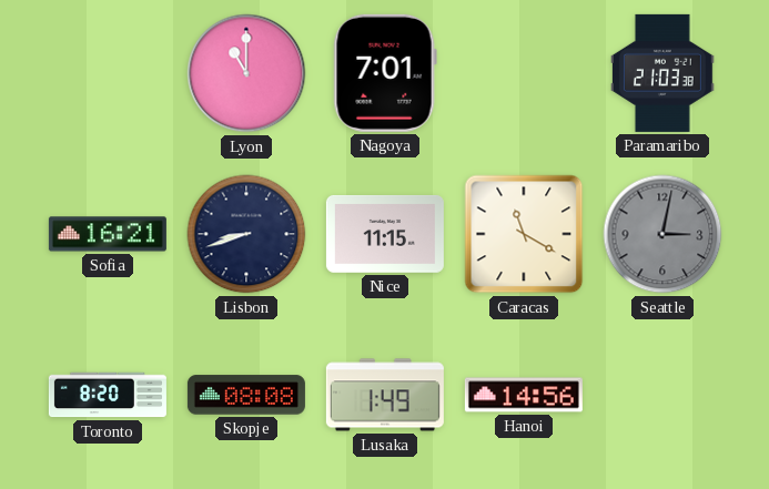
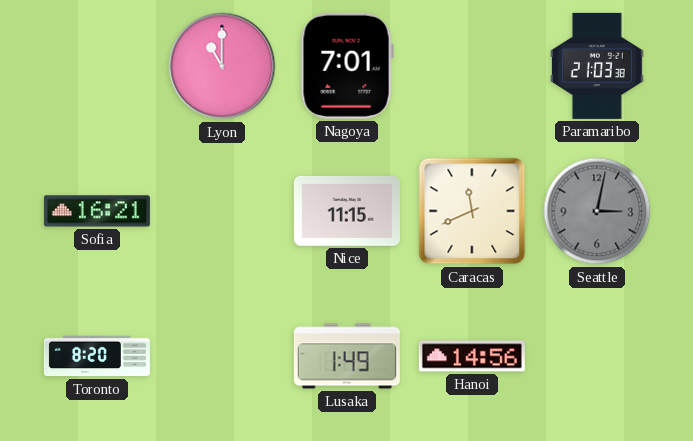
Lisbon: 8:42 -> none
Caracas: 11:20 -> 11:41
Skopje: 08:08 -> none
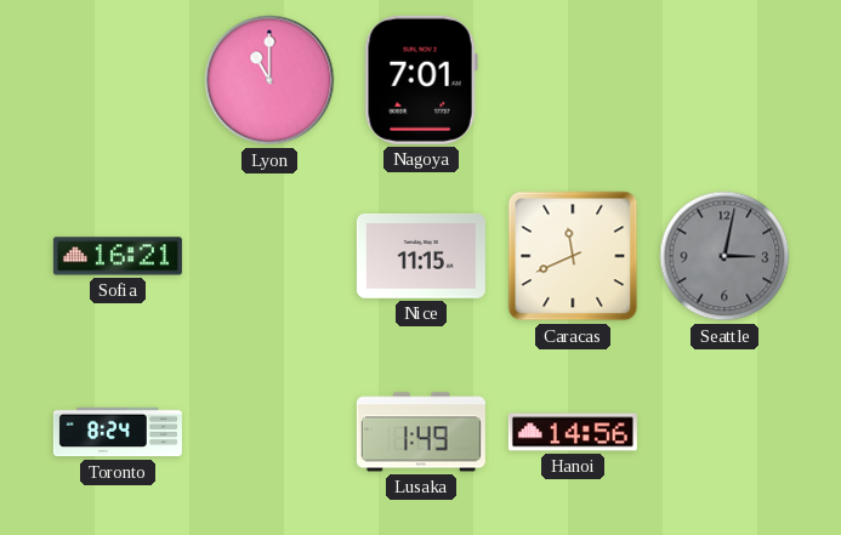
Paramaribo: 21:03 -> none
Toronto: 8:20 -> 8:24
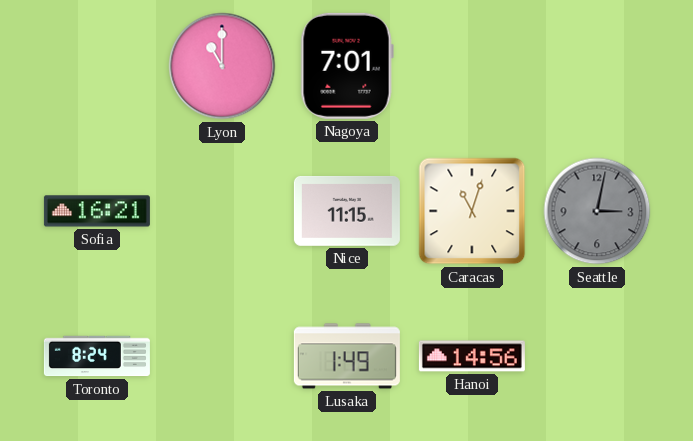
Caracas: 11:41 -> 11:03
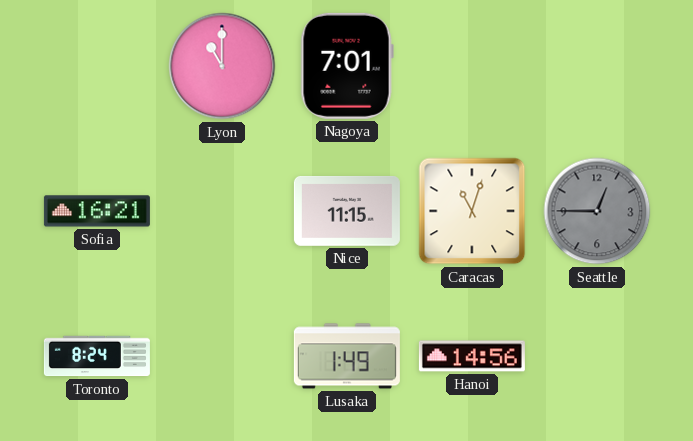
Seattle: 3:02 -> 12:45
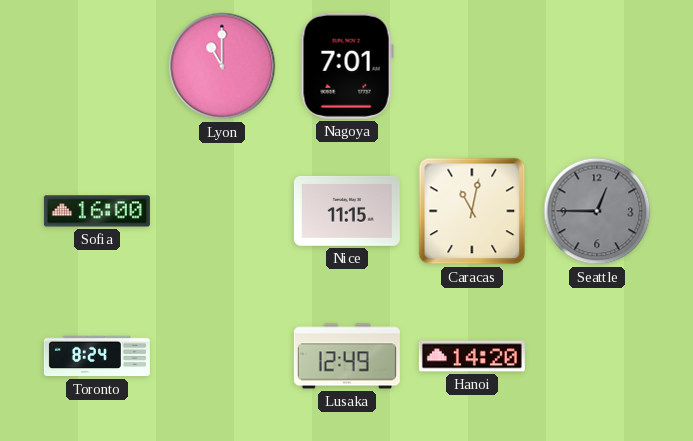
Sofia: 16:21 -> 16:00
Caracas: 11:03 -> 11:02
Lusaka: 1:49 -> 12:49
Hanoi: 14:56 -> 14:20
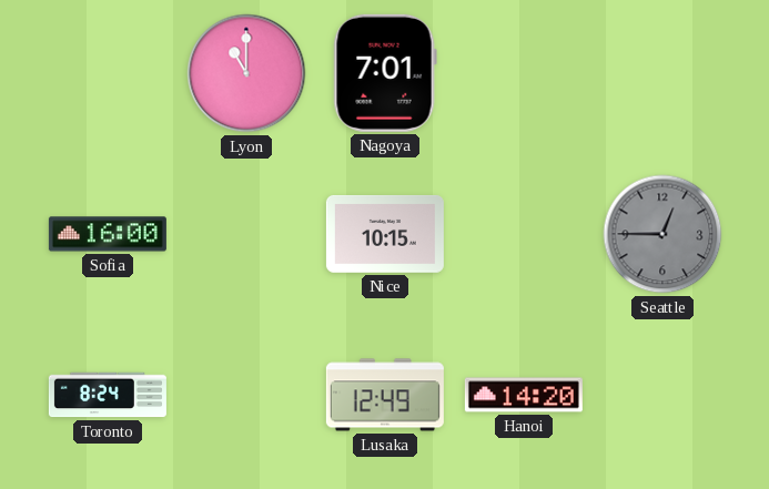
Nice: 11:15 -> 10:15
Caracas: 11:02 -> none
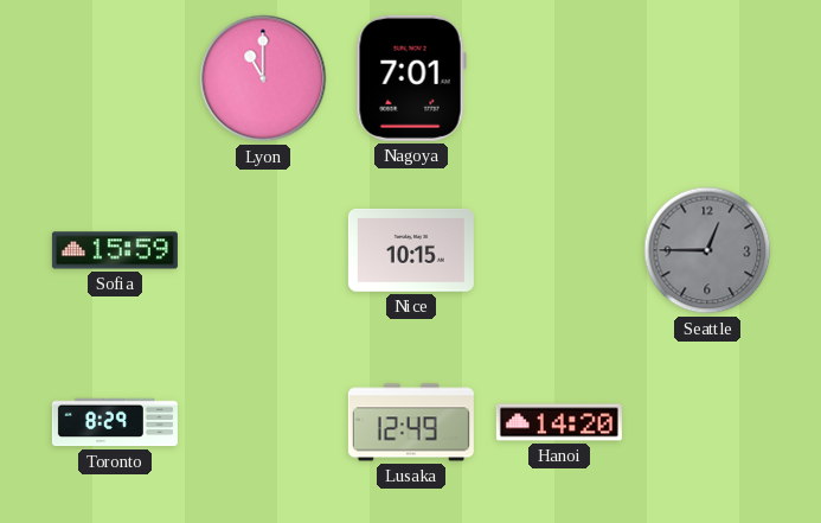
Sofia: 16:00 -> 15:59
Toronto: 8:24 -> 8:29
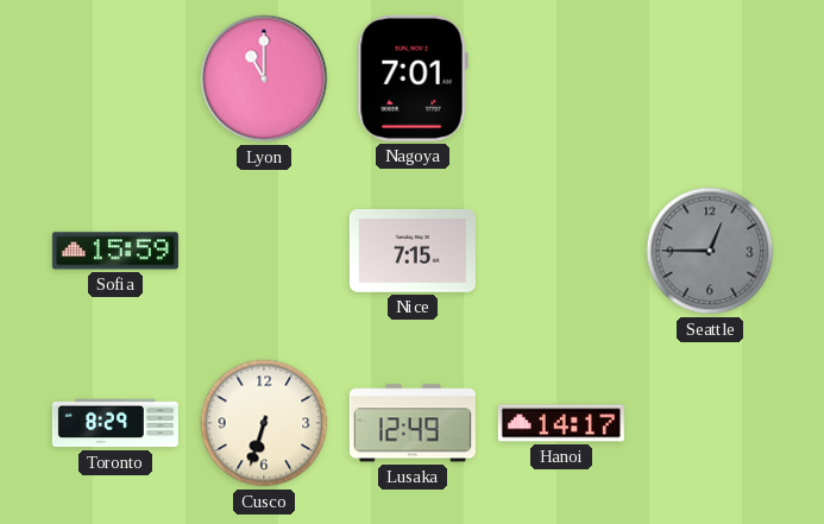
Nice: 10:15 -> 7:15
Cusco: none -> 6:33
Hanoi: 14:20 -> 14:17
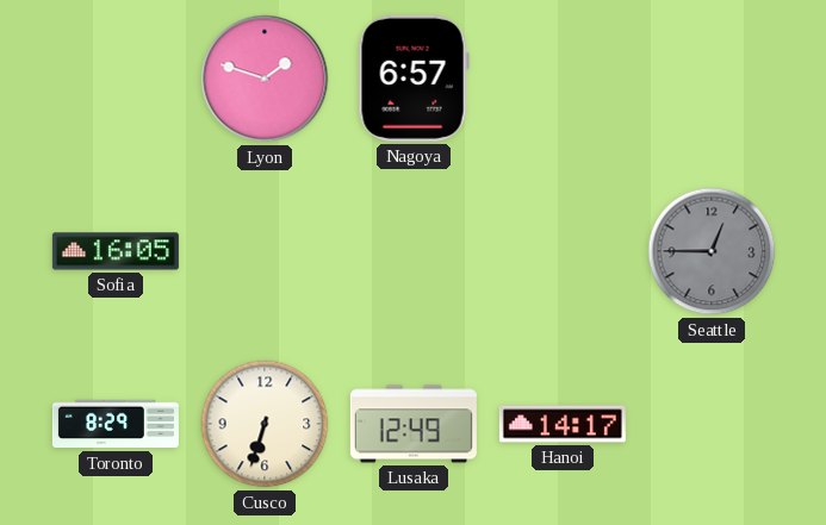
Lyon: 11:00 -> 1:48
Nagoya: 7:01 -> 6:57
Sofia: 15:59 -> 16:05
Nice: 7:15 -> none
